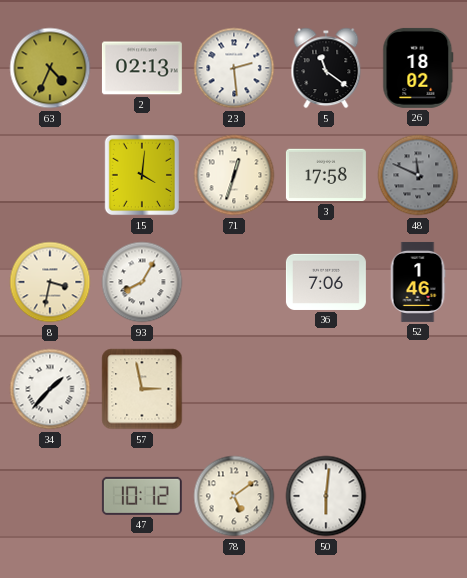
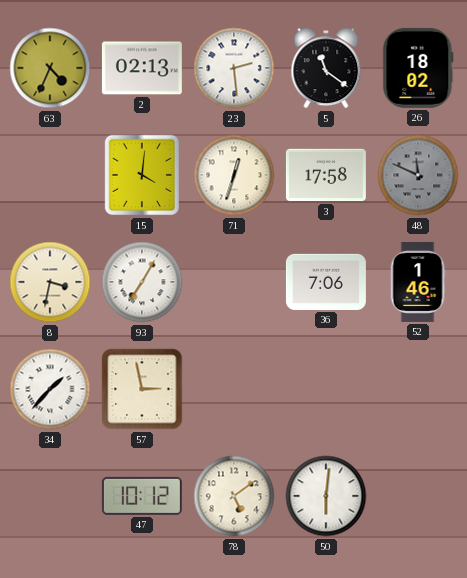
93: 8:05 -> 7:05
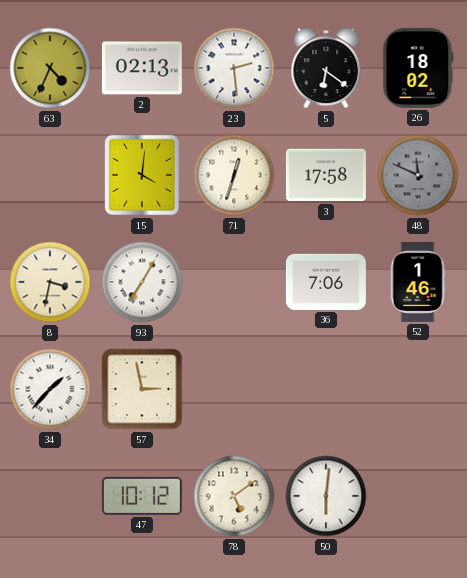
5: 11:21 -> 6:21
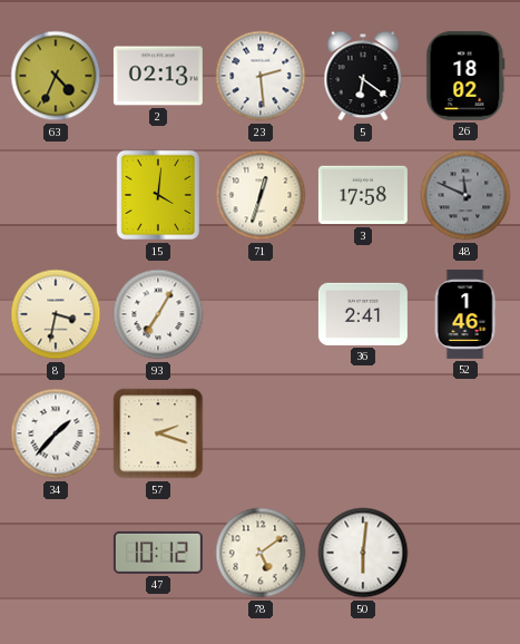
36: 7:06 -> 2:41
57: 2:58 -> 2:18
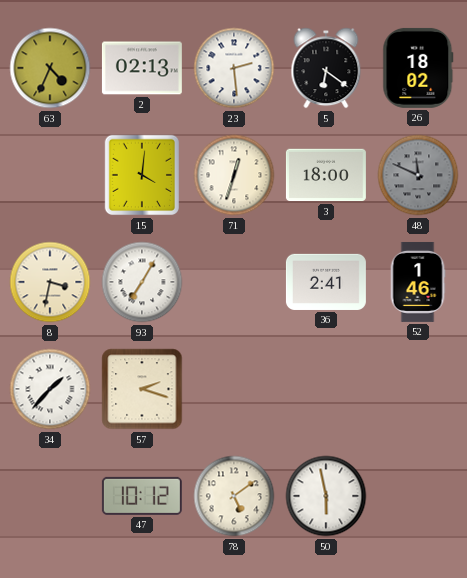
3: 17:58 -> 18:00
50: 6:01 -> 5:58
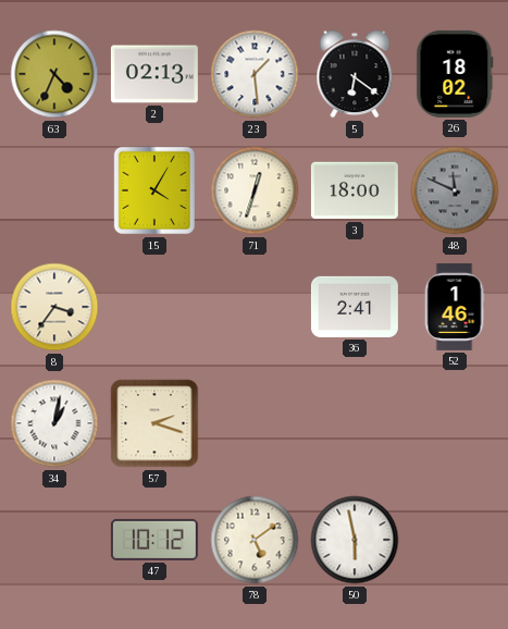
23: 2:29 -> 1:29
15: 4:01 -> 4:05
8: 3:32 -> 3:36
93: 7:05 -> none
34: 1:37 -> 1:02
